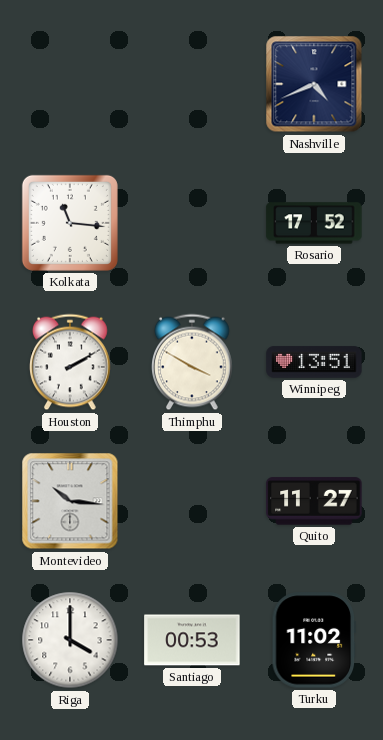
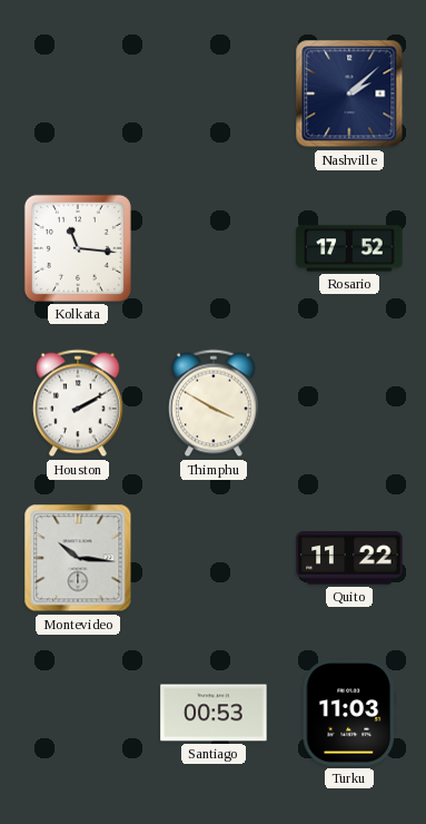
Nashville: 4:41 -> 2:08
Winnipeg: 13:51 -> none
Quito: 11:27 -> 11:22
Riga: 4:00 -> none
Turku: 11:02 -> 11:03
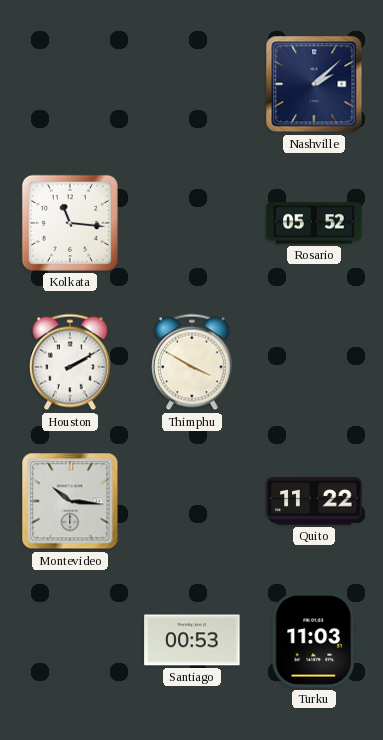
Rosario: 17:52 -> 05:52
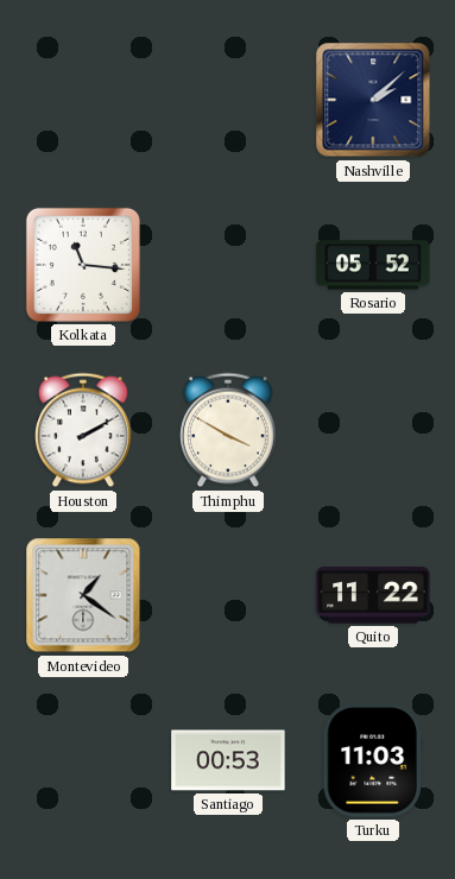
Montevideo: 10:16 -> 1:21
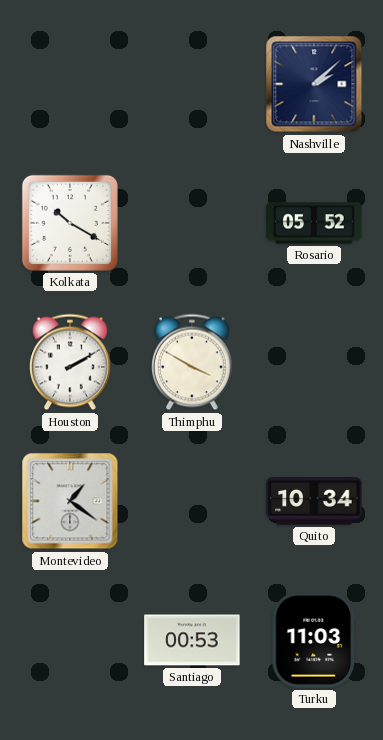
Kolkata: 11:16 -> 10:20
Quito: 11:22 -> 10:34
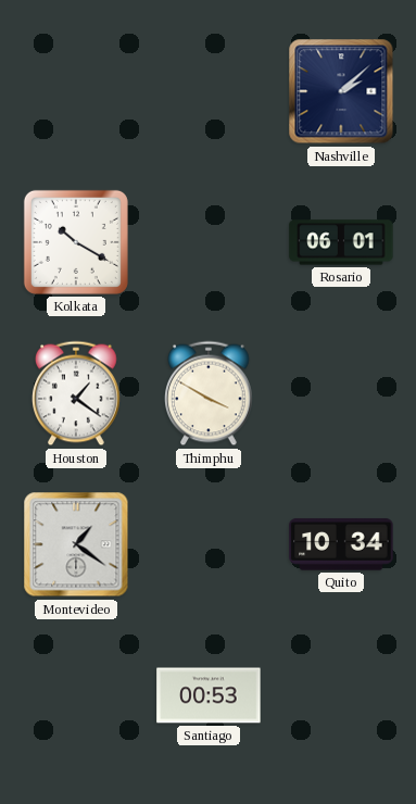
Rosario: 05:52 -> 06:01
Houston: 2:10 -> 1:21
Turku: 11:03 -> none
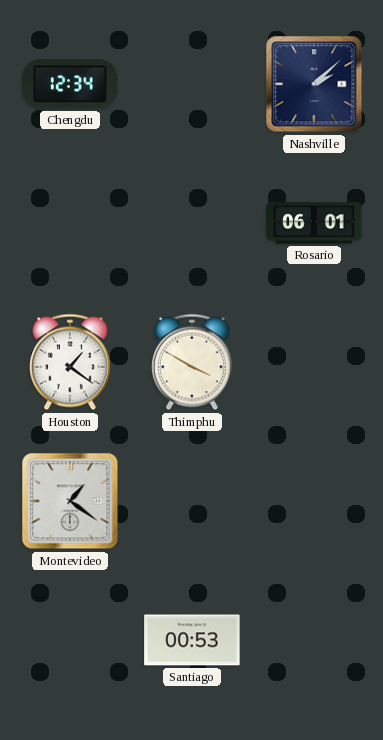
Chengdu: none -> 12:34
Kolkata: 10:20 -> none
Quito: 10:34 -> none
